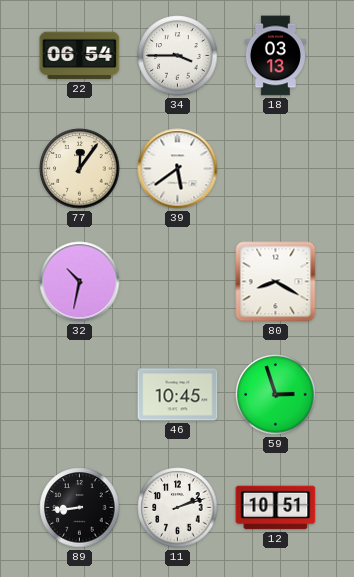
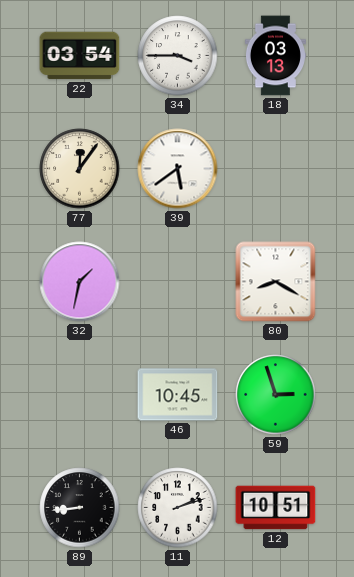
22: 06:54 -> 03:54
32: 10:32 -> 1:32
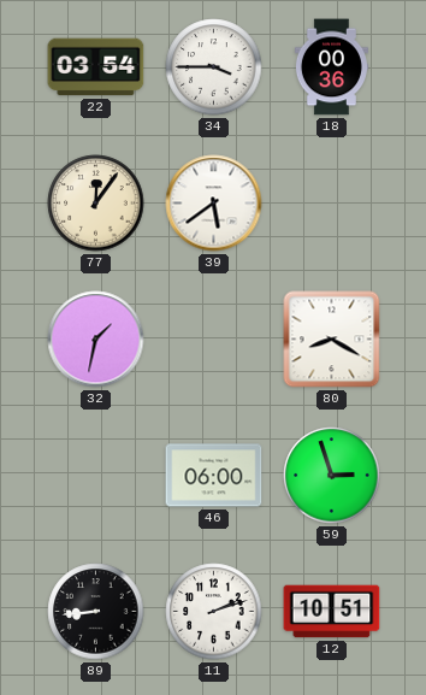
18: 03:13 -> 00:36
46: 10:45 -> 06:00
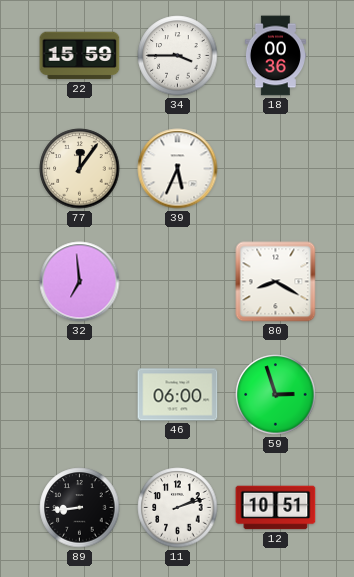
22: 03:54 -> 15:59
39: 5:39 -> 5:34
32: 1:32 -> 6:59
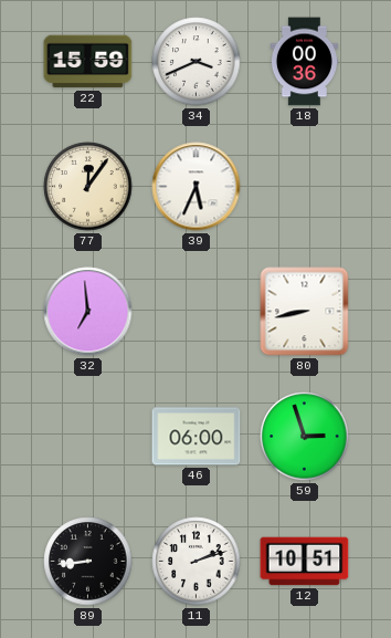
34: 3:45 -> 3:41
80: 8:20 -> 8:43
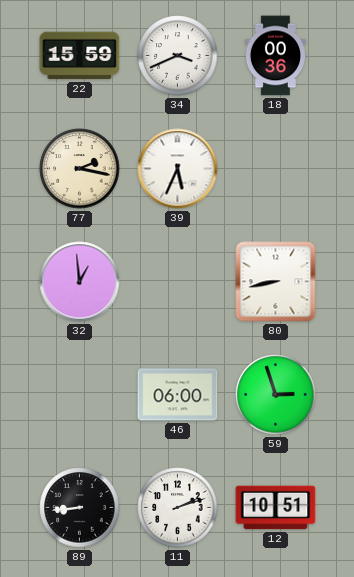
77: 12:06 -> 2:17
32: 6:59 -> 12:59
